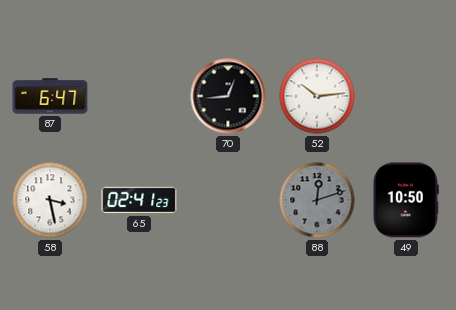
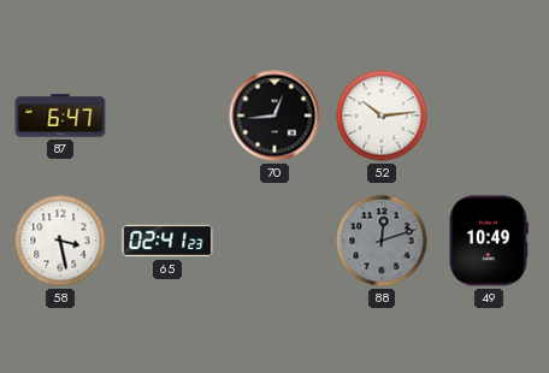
49: 10:50 -> 10:49
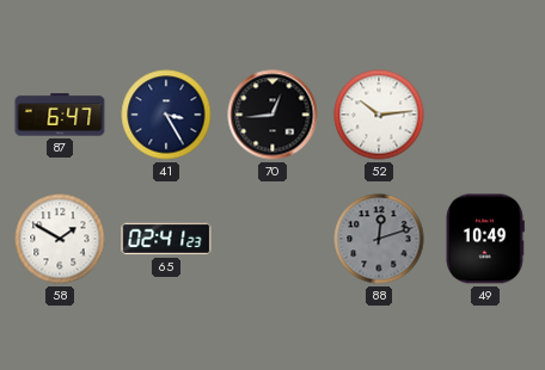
41: none -> 3:25
58: 3:28 -> 1:50
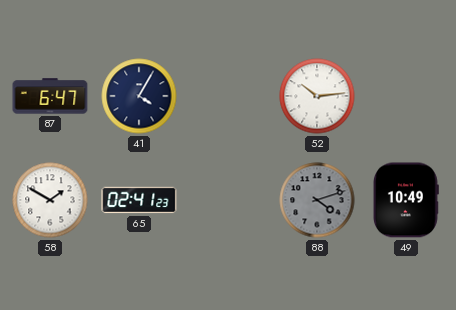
41: 3:25 -> 4:05
70: 12:44 -> none
88: 12:12 -> 4:12
